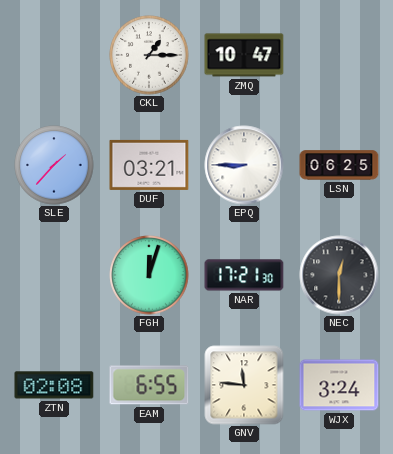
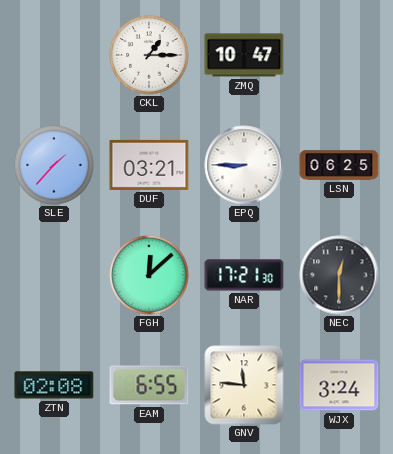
FGH: 12:03 -> 12:08
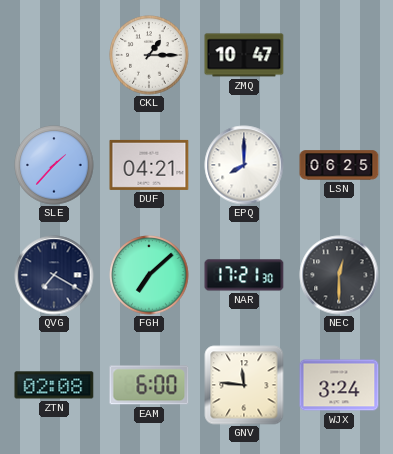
DUF: 03:21 -> 04:21
EPQ: 8:45 -> 8:00
QVG: none -> 7:20
FGH: 12:08 -> 7:08
EAM: 6:55 -> 6:00
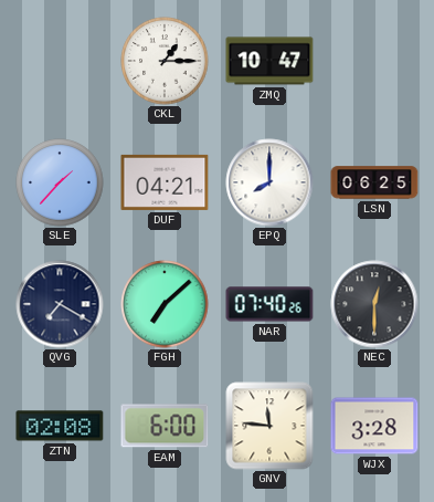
NAR: 17:21 -> 07:40
WJX: 3:24 -> 3:28
